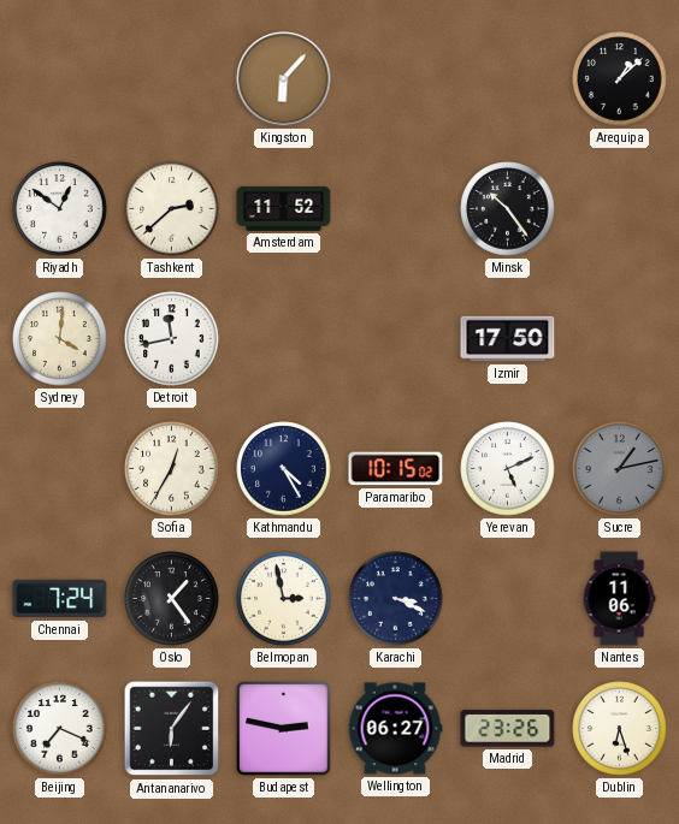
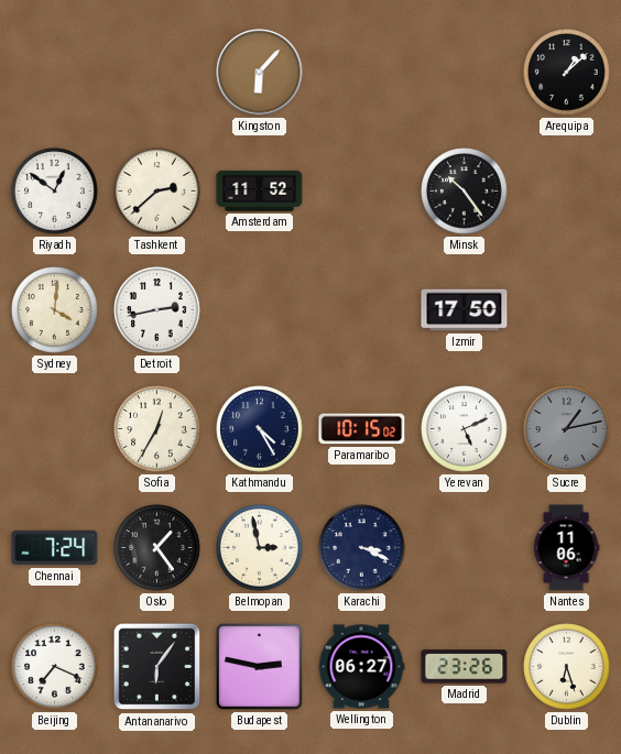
Detroit: 11:43 -> 2:43
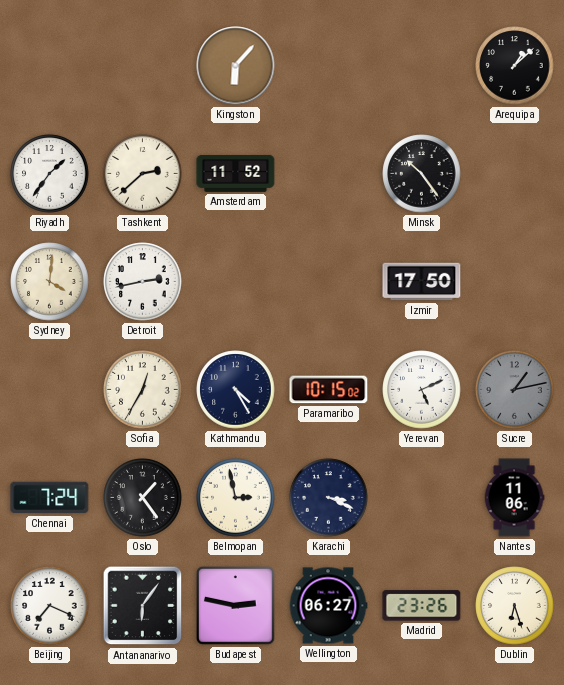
Riyadh: 12:51 -> 1:36
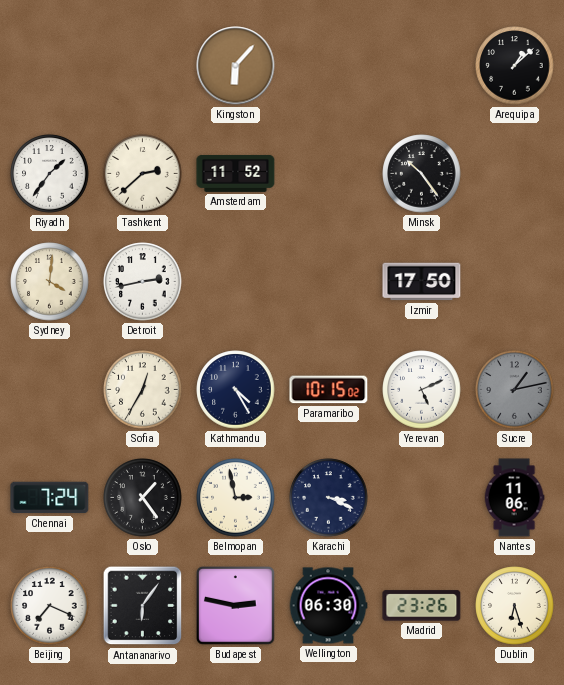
Wellington: 06:27 -> 06:30
